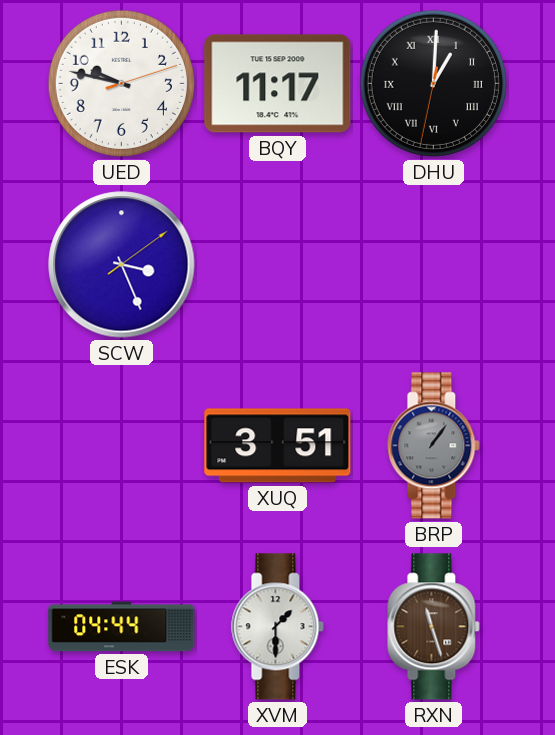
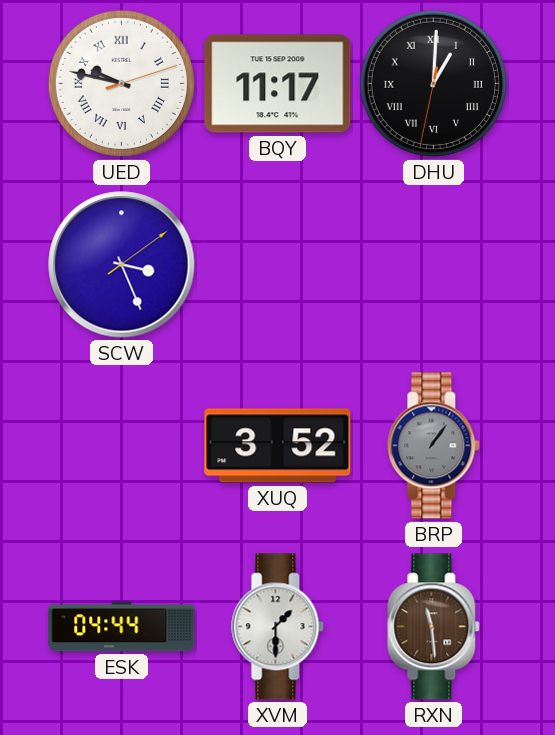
UED numerals: Arabic -> Roman
XUQ: 3:51 -> 3:52
RXN: 11:27 -> 11:29
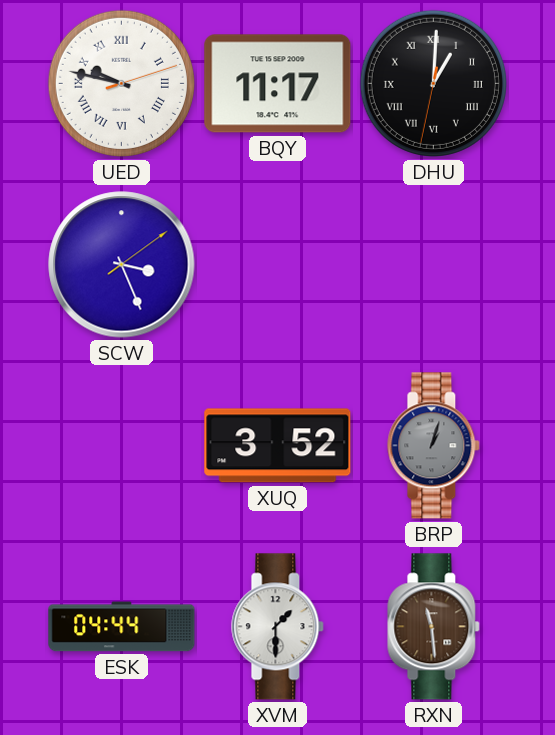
BRP: 1:06 -> 1:03
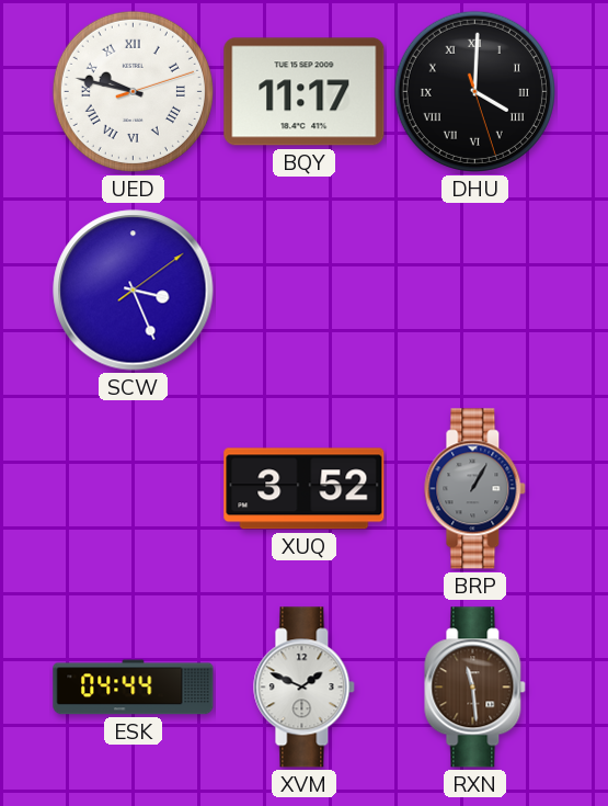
DHU: 1:00 -> 4:00
BRP: 1:03 -> 1:05
XVM: 1:30 -> 1:49
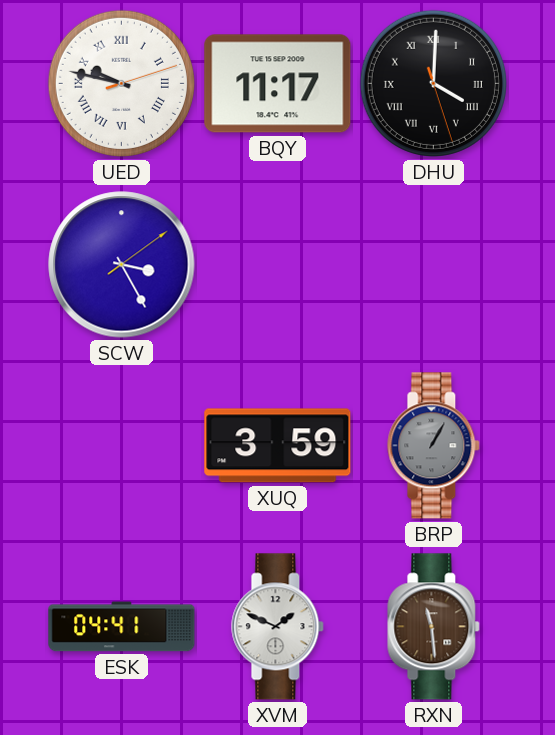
SCW: 3:26 -> 3:25
XUQ: 3:52 -> 3:59
ESK: 04:44 -> 04:41
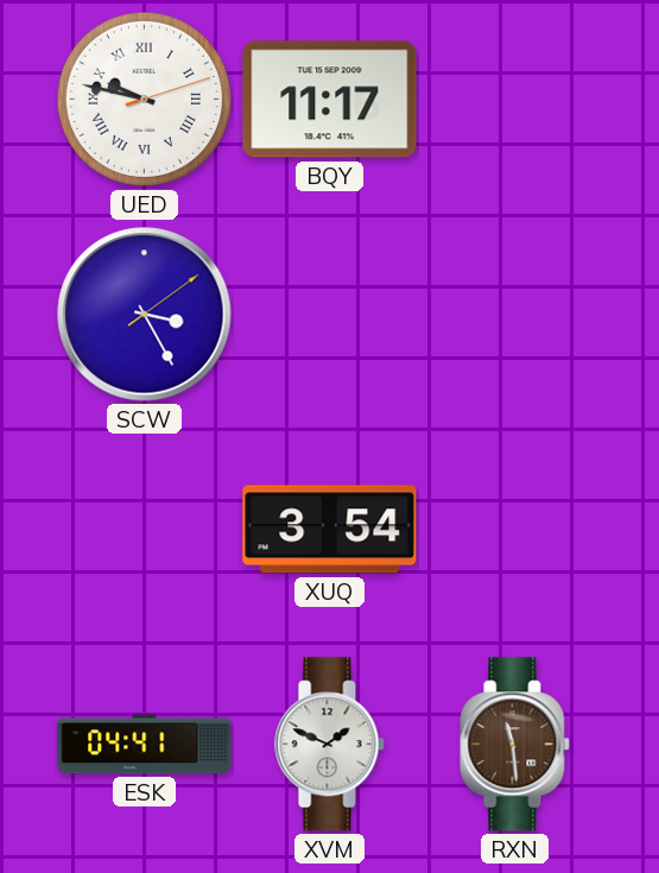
DHU: 4:00 -> none
XUQ: 3:59 -> 3:54
BRP: 1:05 -> none
